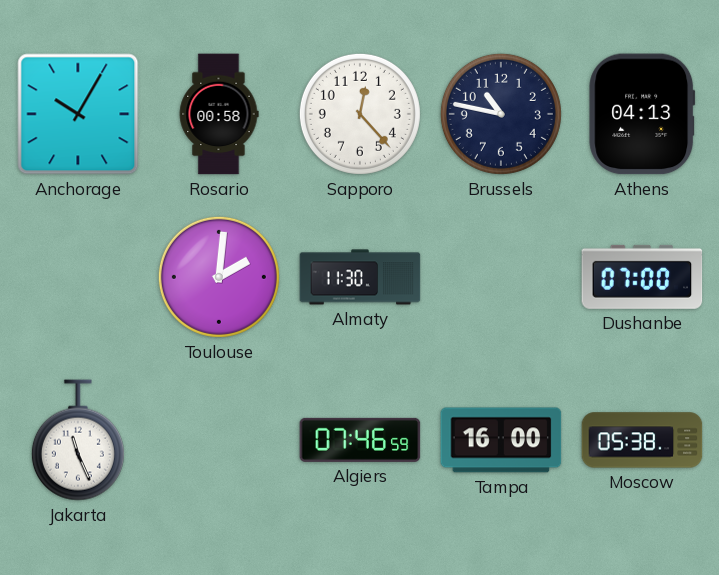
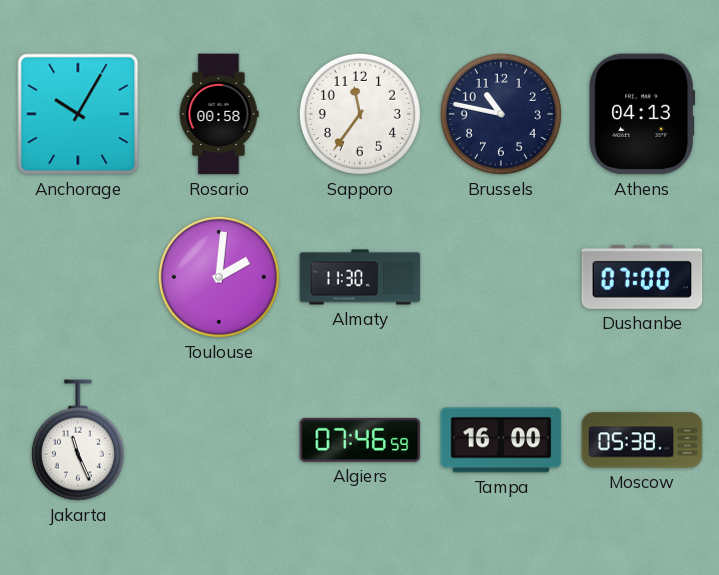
Sapporo: 12:23 -> 11:36
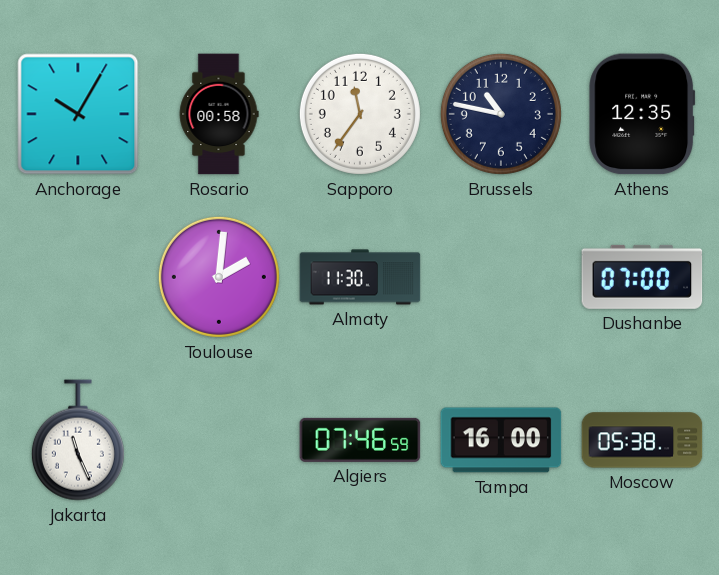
Athens: 04:13 -> 12:35
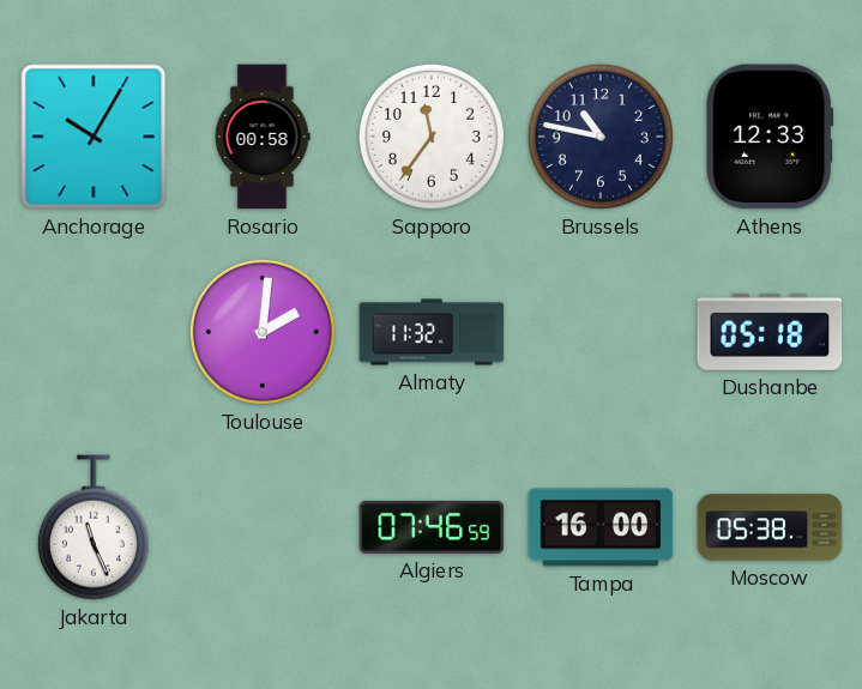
Athens: 12:35 -> 12:33
Almaty: 11:30 -> 11:32
Dushanbe: 07:00 -> 05:18
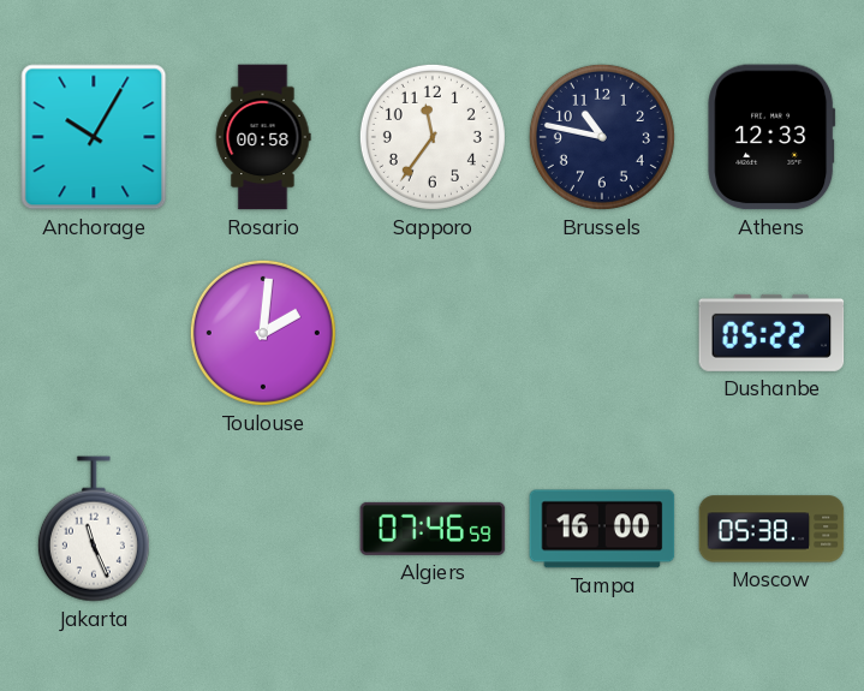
Almaty: 11:32 -> none
Dushanbe: 05:18 -> 05:22
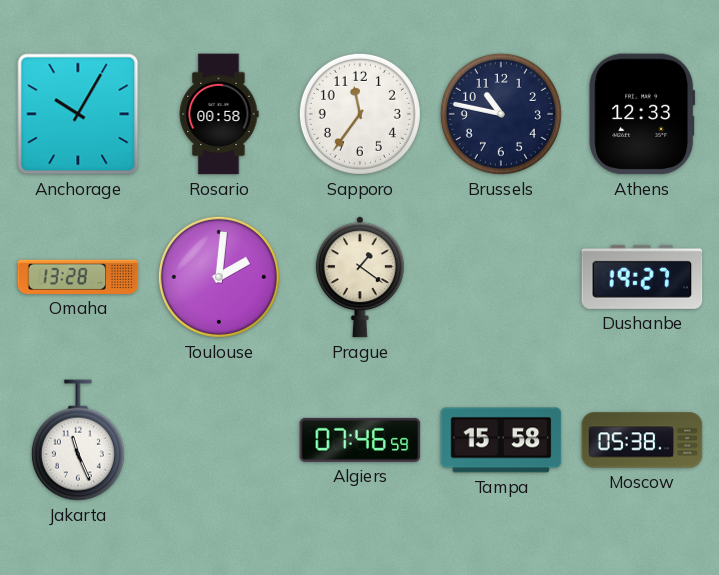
Omaha: none -> 13:28
Prague: none -> 1:21
Dushanbe: 05:22 -> 19:27
Tampa: 16:00 -> 15:58
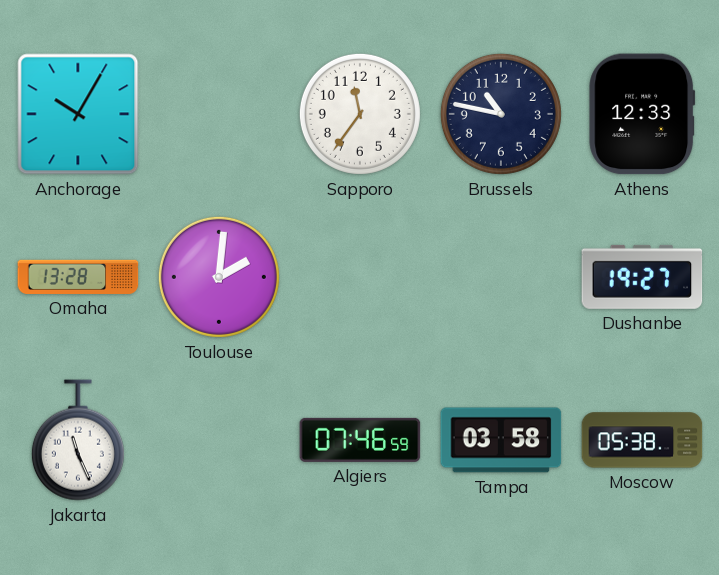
Rosario: 00:58 -> none
Prague: 1:21 -> none
Tampa: 15:58 -> 03:58
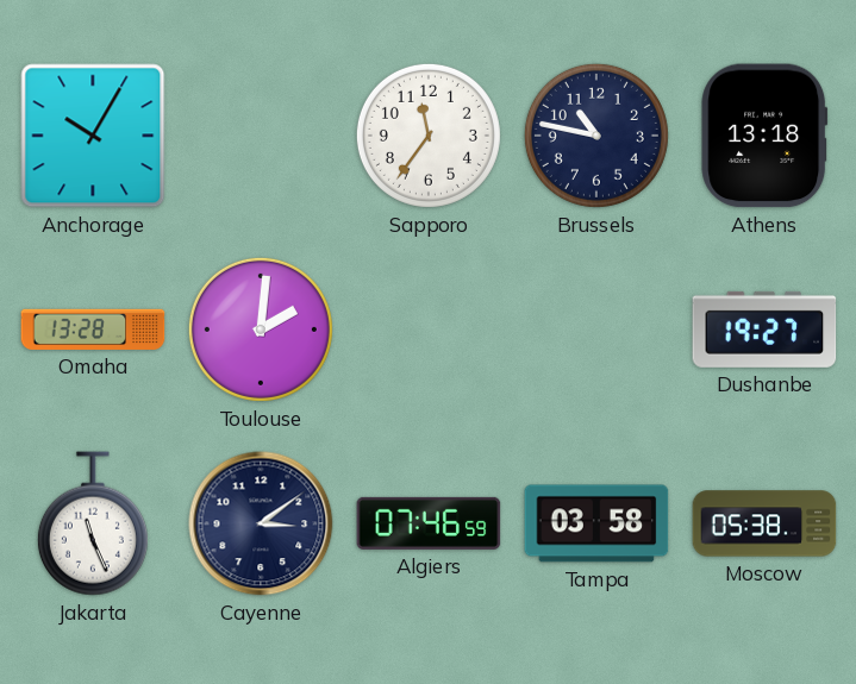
Athens: 12:33 -> 13:18
Cayenne: none -> 3:09
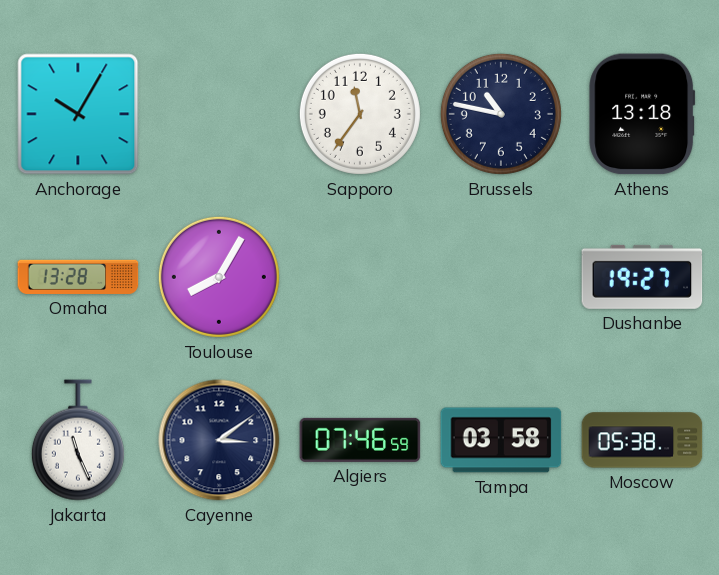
Toulouse: 2:01 -> 8:05
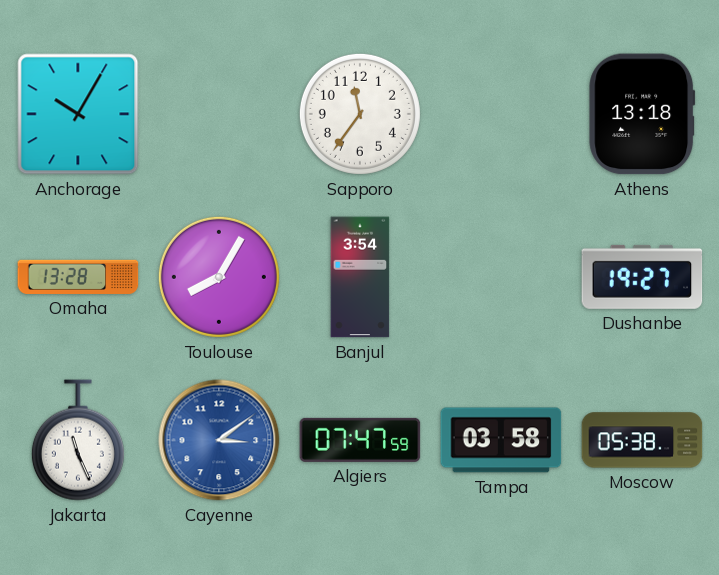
Brussels: 10:47 -> none
Banjul: none -> 3:54
Cayenne dial: navy -> blue
Algiers: 07:46 -> 07:47
